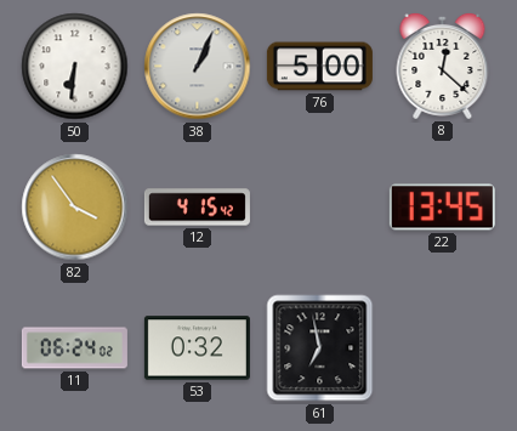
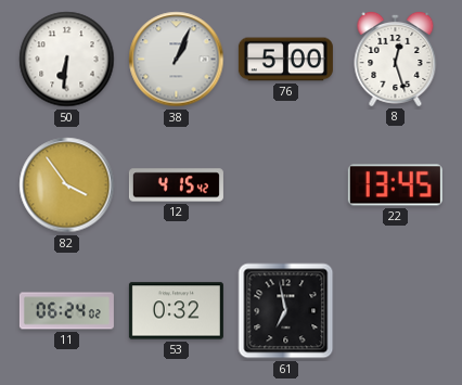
8: 12:22 -> 12:27
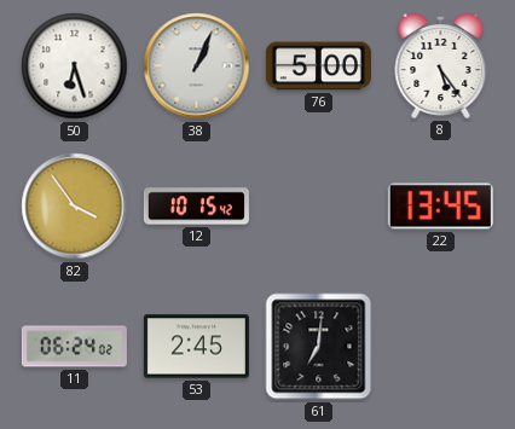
50: 6:31 -> 6:27
8: 12:27 -> 5:24
12: 4:15 -> 10:15
53: 0:32 -> 2:45
61: 6:58 -> 7:01
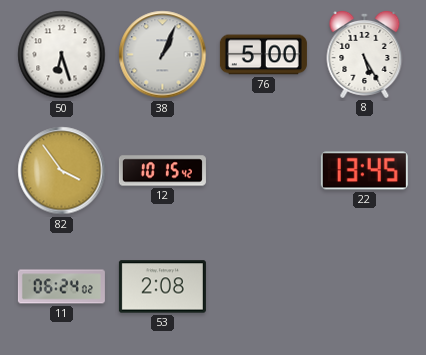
8: 5:24 -> 5:25
53: 2:45 -> 2:08
61: 7:01 -> none
